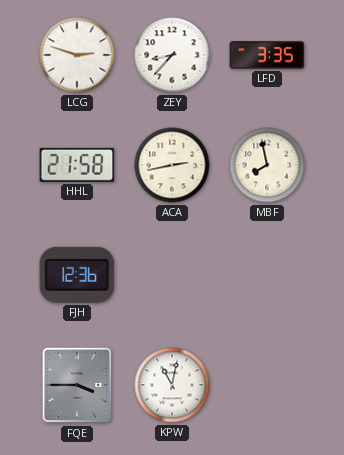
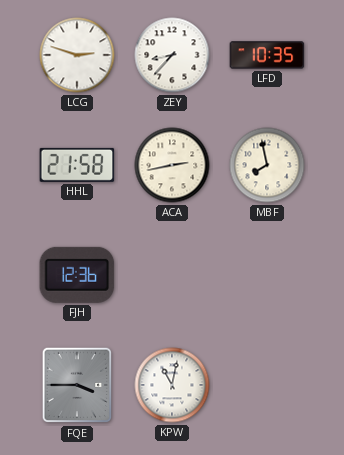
LFD: 3:35 -> 10:35
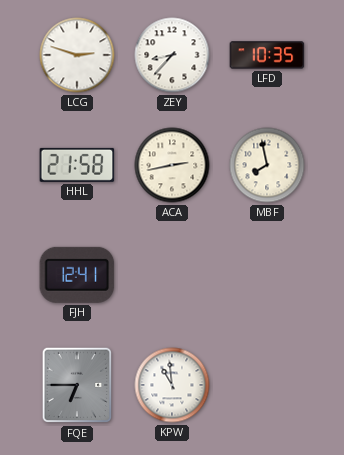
FJH: 12:36 -> 12:41
FQE: 3:45 -> 6:45
KPW: 11:02 -> 10:59
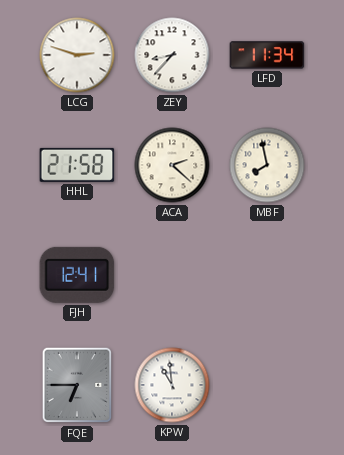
LFD: 10:35 -> 11:34
ACA: 2:43 -> 2:22
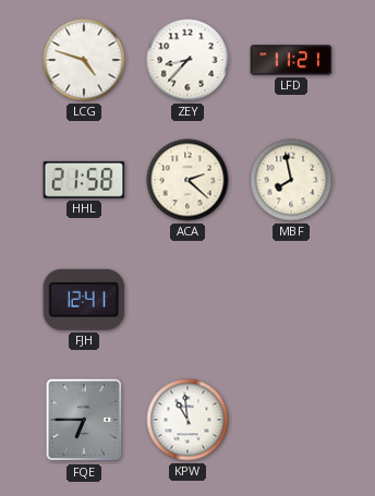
LCG: 2:48 -> 4:48
LFD: 11:34 -> 11:21
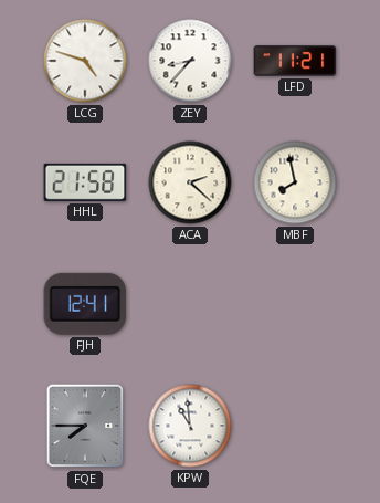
FQE: 6:45 -> 7:45
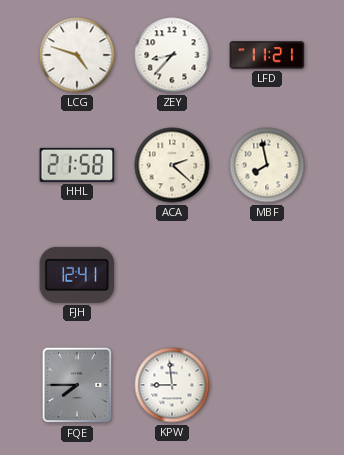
KPW: 10:59 -> 8:59
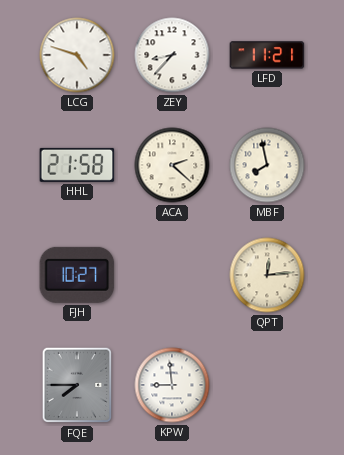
FJH: 12:41 -> 10:27
QPT: none -> 12:14
